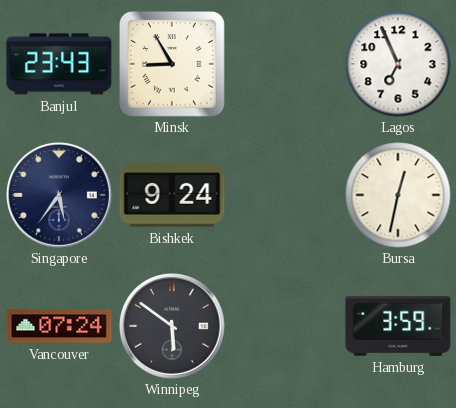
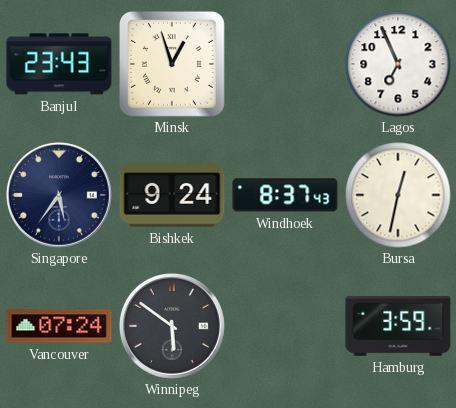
Minsk: 8:55 -> 12:57
Windhoek: none -> 8:37
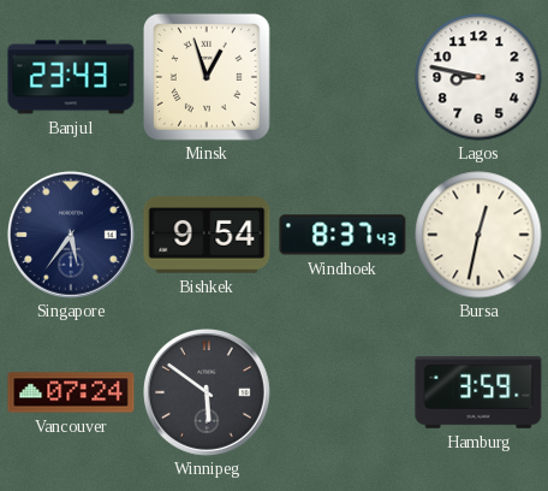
Lagos: 6:56 -> 8:47
Bishkek: 9:24 -> 9:54
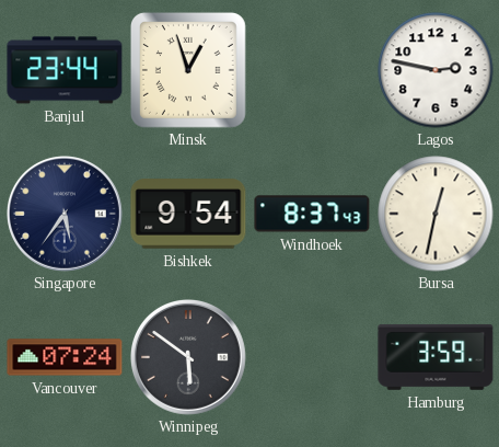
Banjul: 23:43 -> 23:44
Lagos: 8:47 -> 2:47
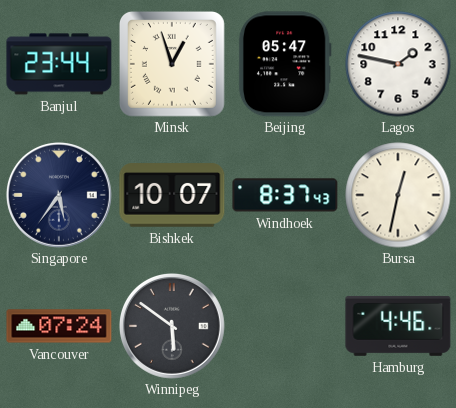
Beijing: none -> 05:47
Lagos: 2:47 -> 1:47
Bishkek: 9:54 -> 10:07
Hamburg: 3:59 -> 4:46
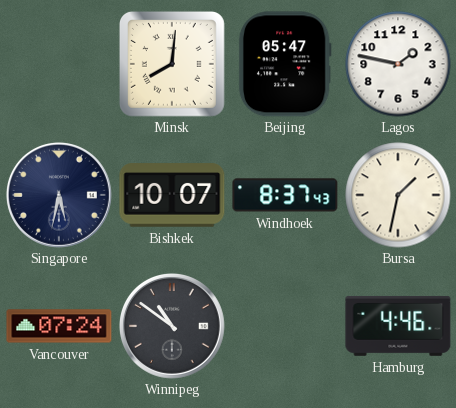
Banjul: 23:44 -> none
Minsk: 12:57 -> 8:01
Singapore: 5:36 -> 5:32
Bursa: 12:32 -> 1:32
Winnipeg: 5:51 -> 10:51
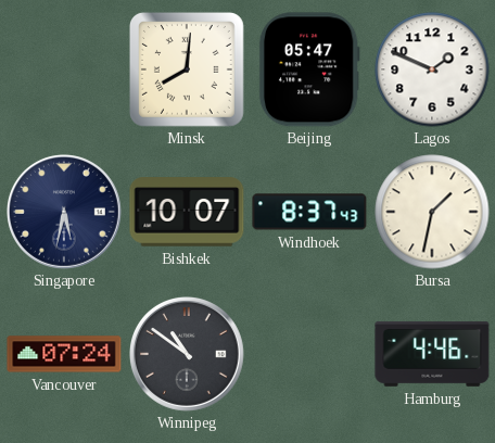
Lagos: 1:47 -> 1:49
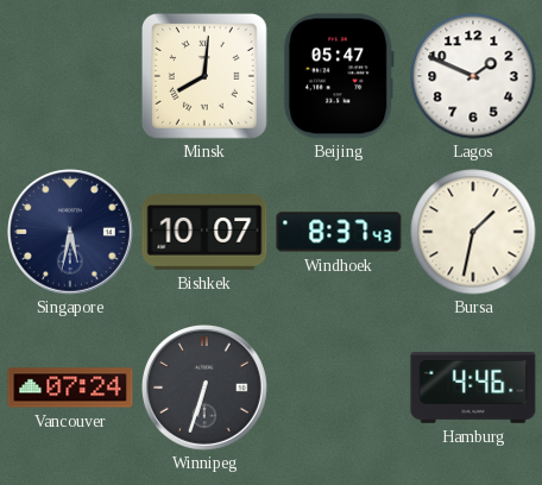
Winnipeg: 10:51 -> 6:33
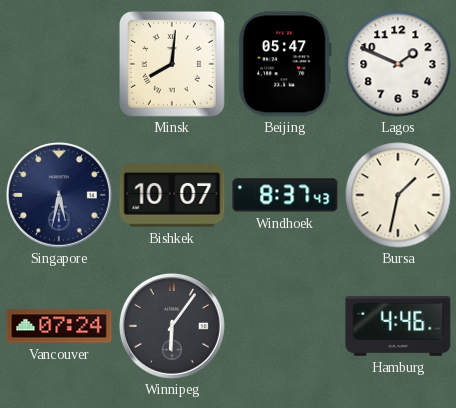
Winnipeg: 6:33 -> 6:06
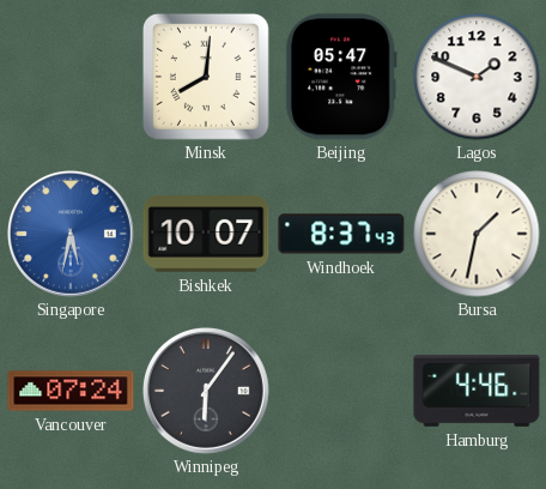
Singapore dial: navy -> blue
